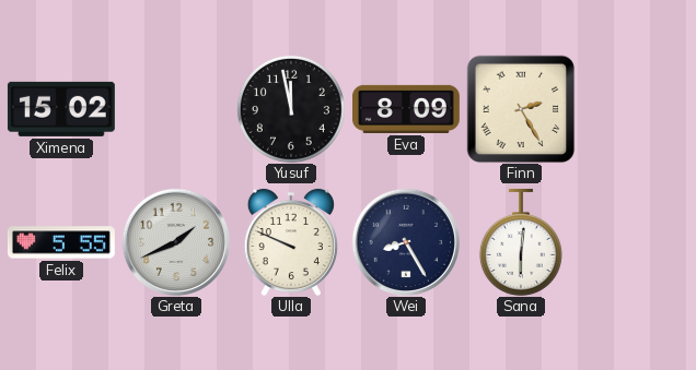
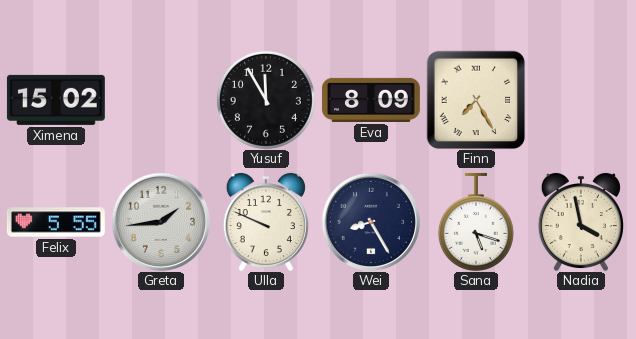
Yusuf: 11:58 -> 11:55
Finn: 2:25 -> 7:25
Greta: 1:41 -> 1:44
Sana: 6:01 -> 5:18
Nadia: none -> 3:58
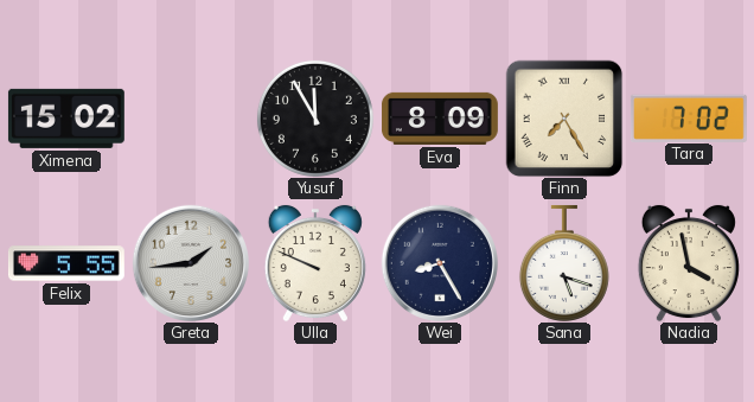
Tara: none -> 7:02
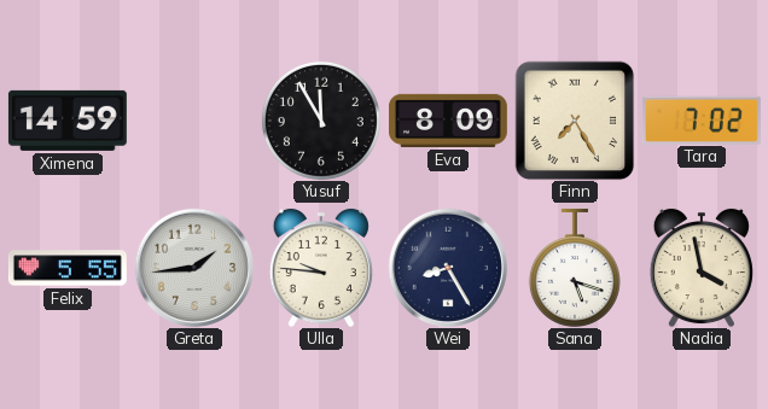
Ximena: 15:02 -> 14:59
Ulla: 9:49 -> 9:46
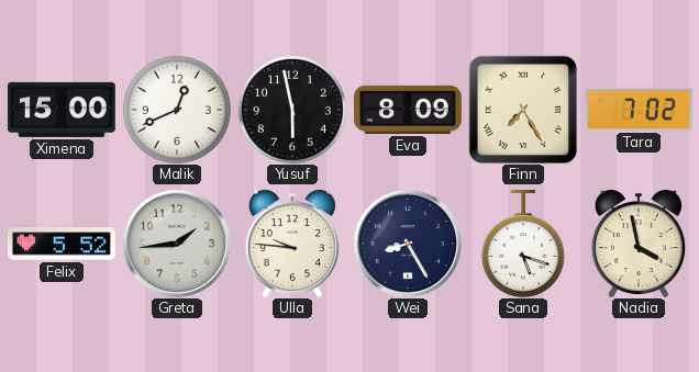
Ximena: 14:59 -> 15:00
Malik: none -> 12:41
Yusuf: 11:55 -> 5:58
Felix: 5:55 -> 5:52
